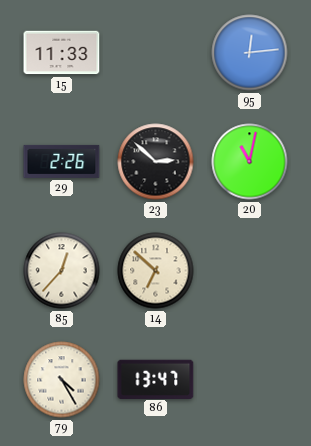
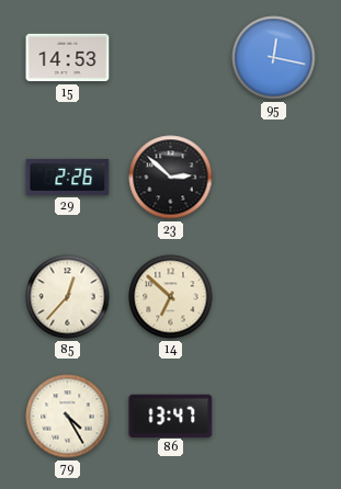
15: 11:33 -> 14:53
95: 12:14 -> 12:17
20: 11:02 -> none
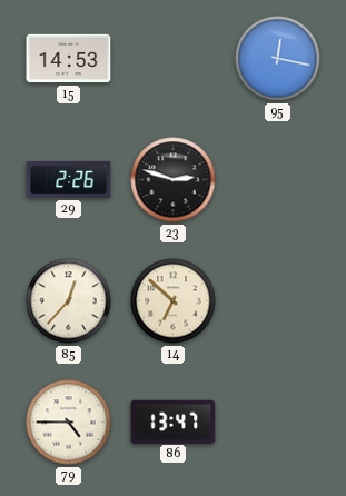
23: 2:52 -> 2:48
79: 4:25 -> 4:45
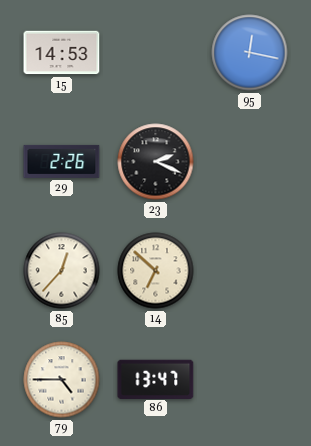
23: 2:48 -> 2:19
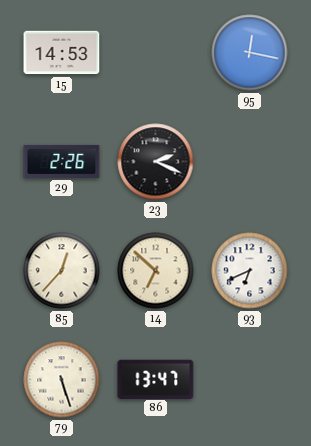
93: none -> 6:41
79: 4:45 -> 5:27
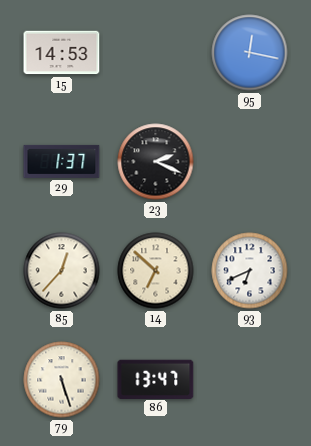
29: 2:26 -> 1:37
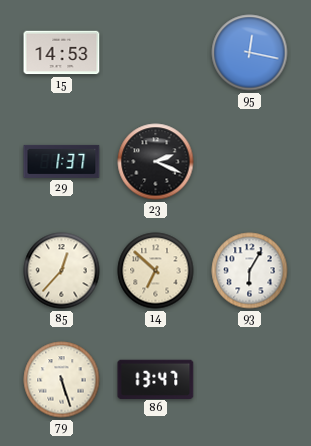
93: 6:41 -> 6:05
